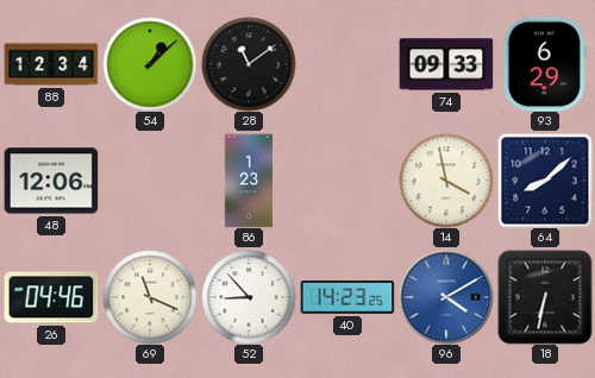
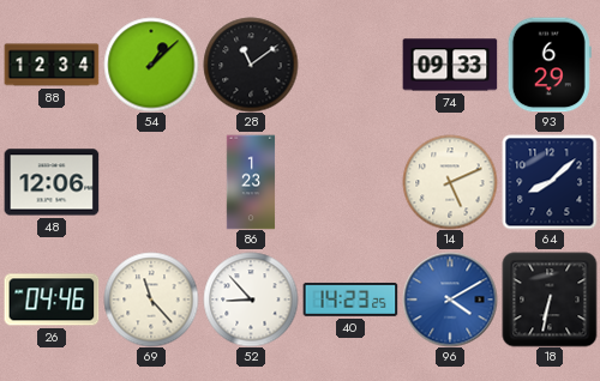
14: 3:58 -> 5:11
69: 11:19 -> 11:23
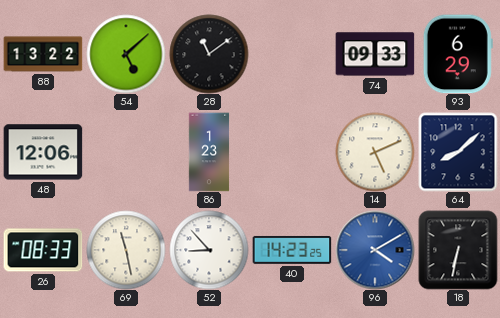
88: 12:34 -> 13:22
54: 1:08 -> 5:08
26: 04:46 -> 08:33
69: 11:23 -> 11:28
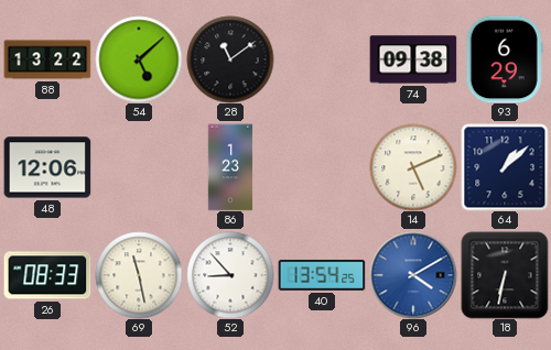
74: 09:33 -> 09:38
64: 8:08 -> 1:08
40: 14:23 -> 13:54
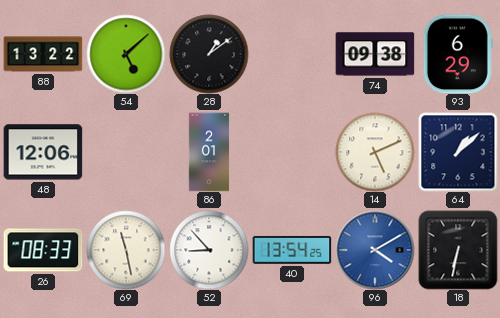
28: 11:09 -> 1:09
86: 1:23 -> 2:01
